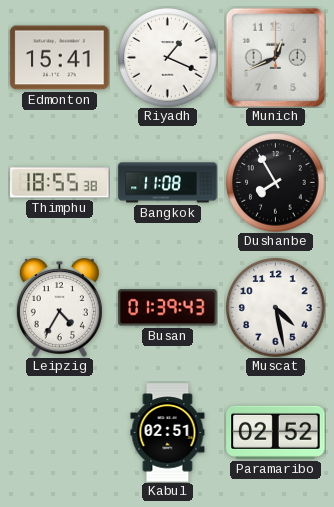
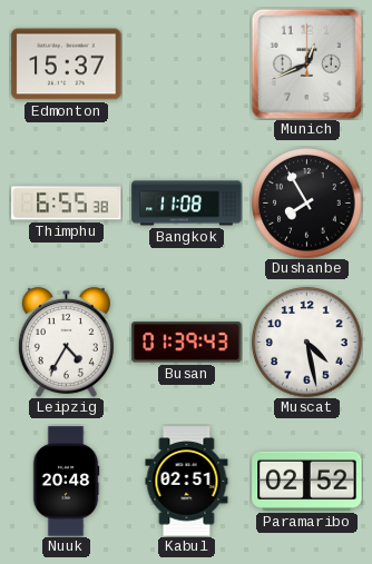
Edmonton: 15:41 -> 15:37
Riyadh: 1:19 -> none
Thimphu: 18:55 -> 6:55
Nuuk: none -> 20:48
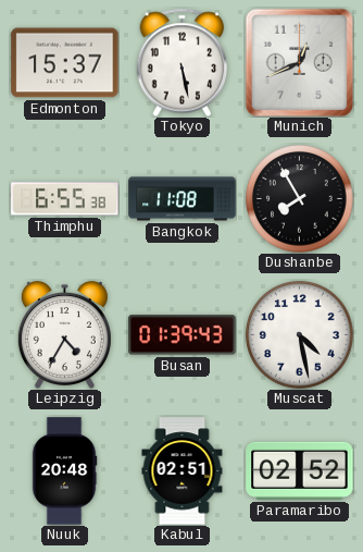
Tokyo: none -> 5:28
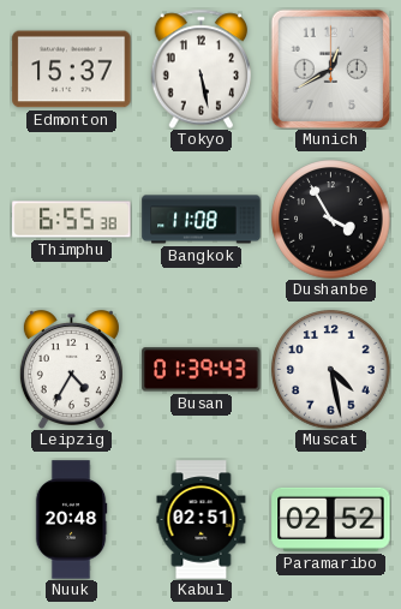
Munich: 12:41 -> 12:40
Dushanbe: 7:55 -> 3:55
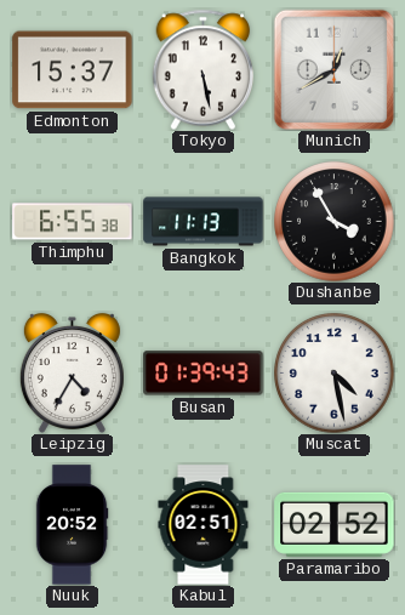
Bangkok: 11:08 -> 11:13
Nuuk: 20:48 -> 20:52
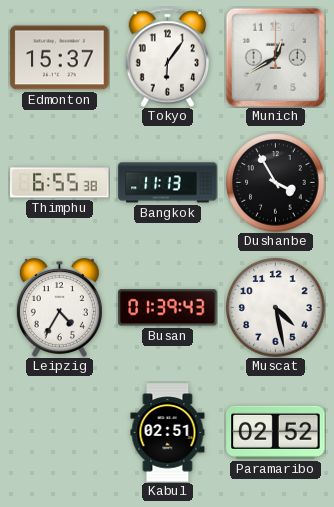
Tokyo: 5:28 -> 6:06
Nuuk: 20:52 -> none
